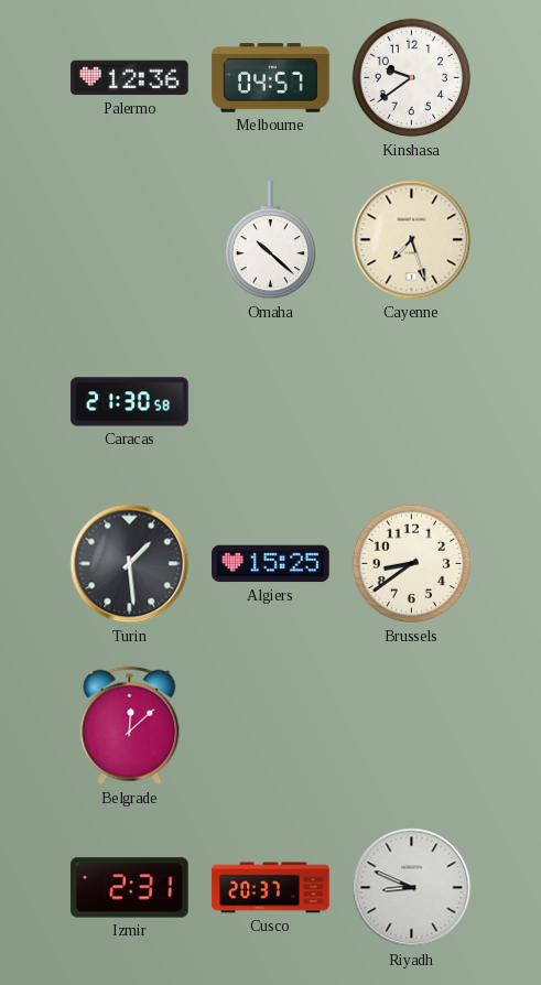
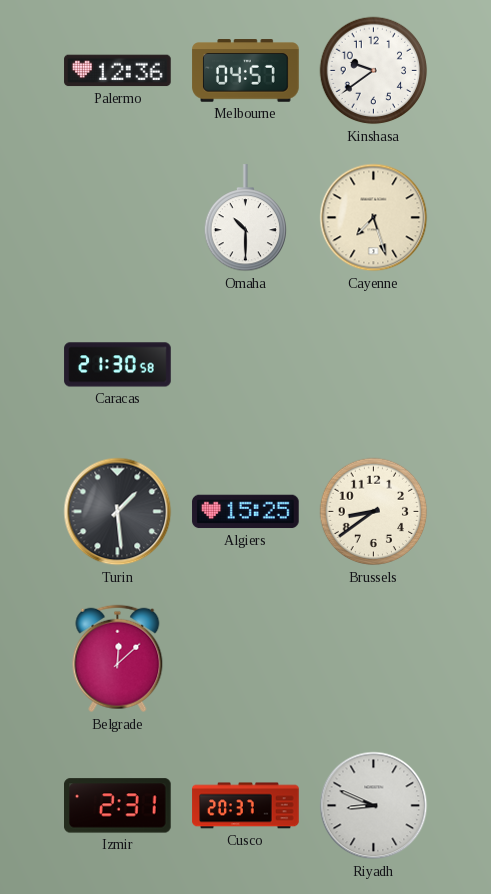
Omaha: 10:22 -> 10:30
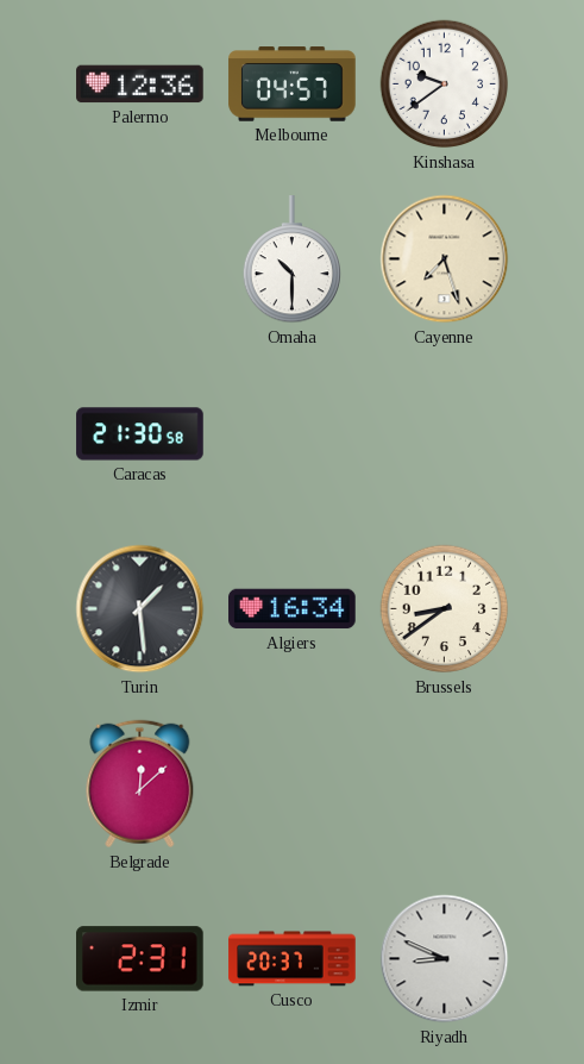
Algiers: 15:25 -> 16:34
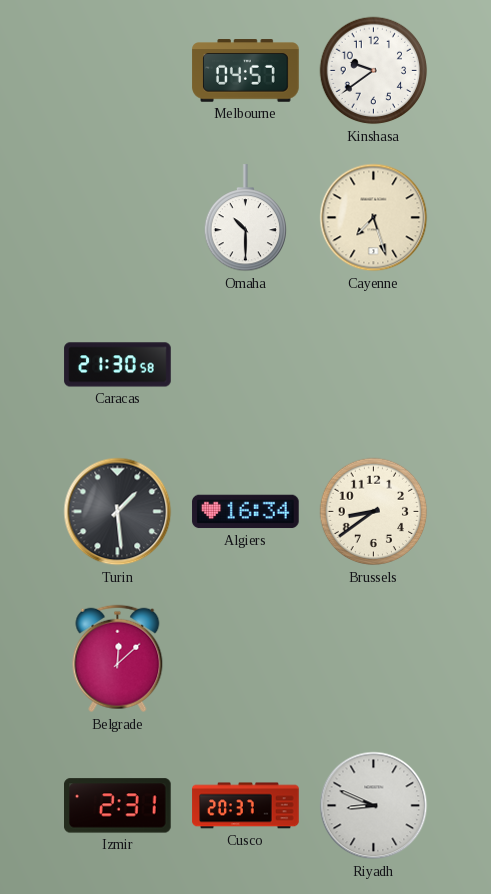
Palermo: 12:36 -> none
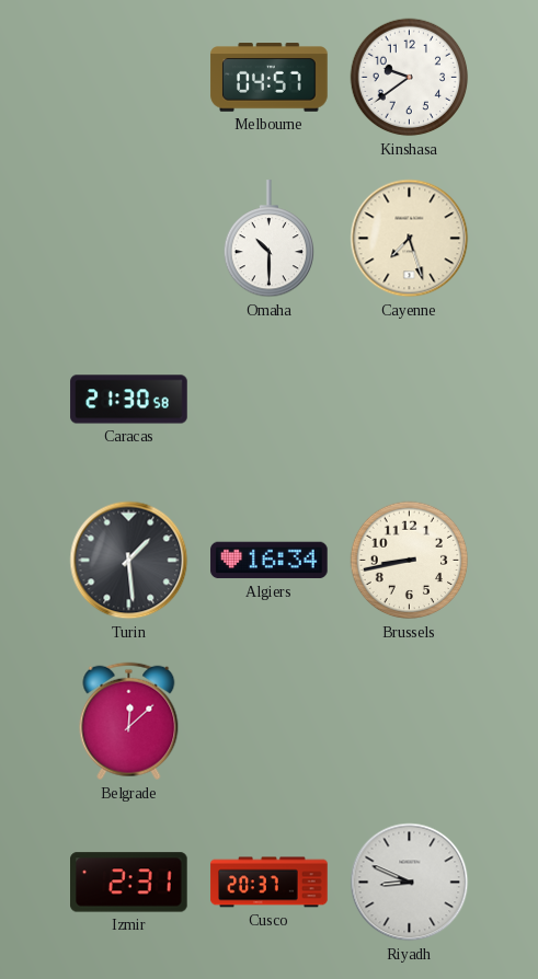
Brussels: 8:39 -> 8:43
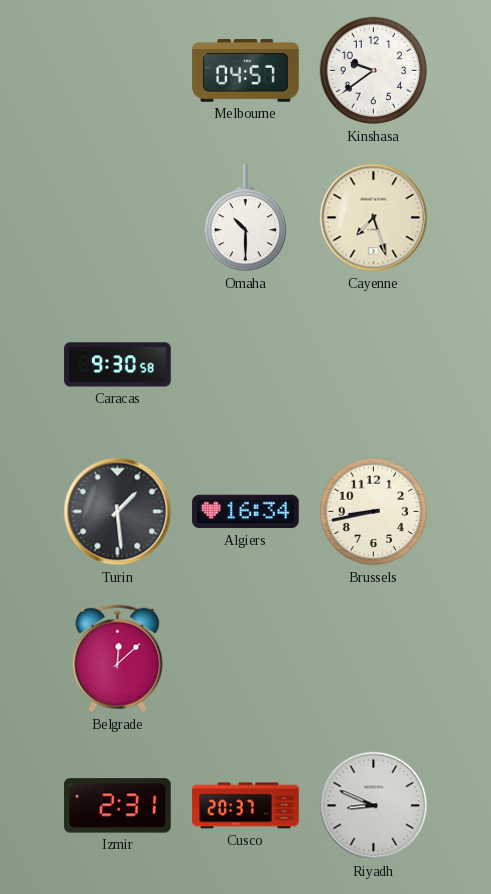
Caracas: 21:30 -> 9:30
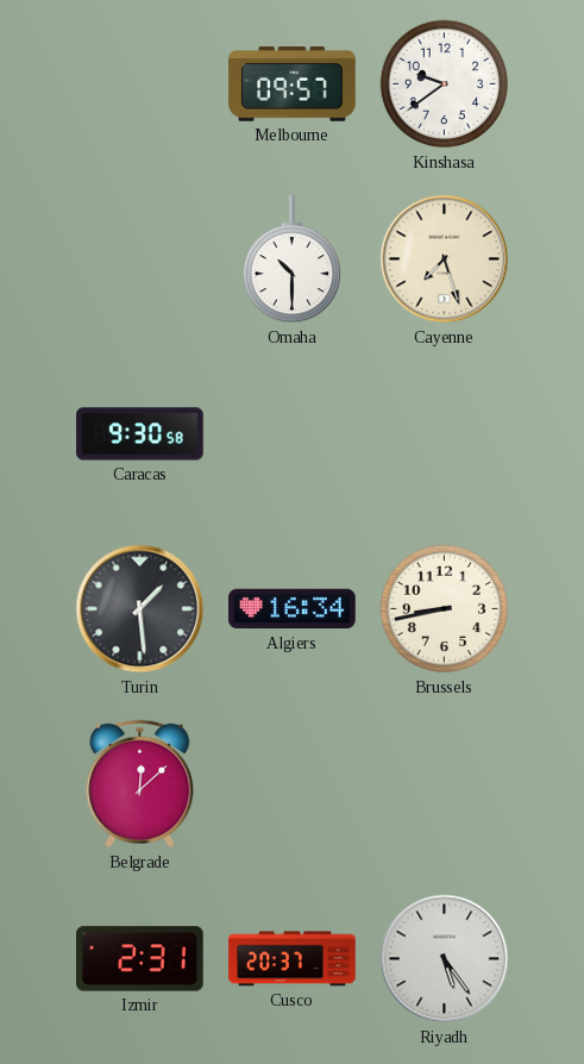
Melbourne: 04:57 -> 09:57
Riyadh: 8:49 -> 5:24
